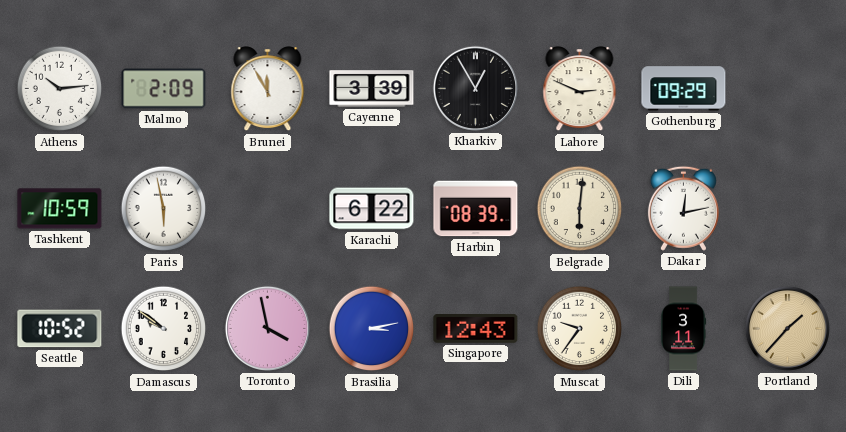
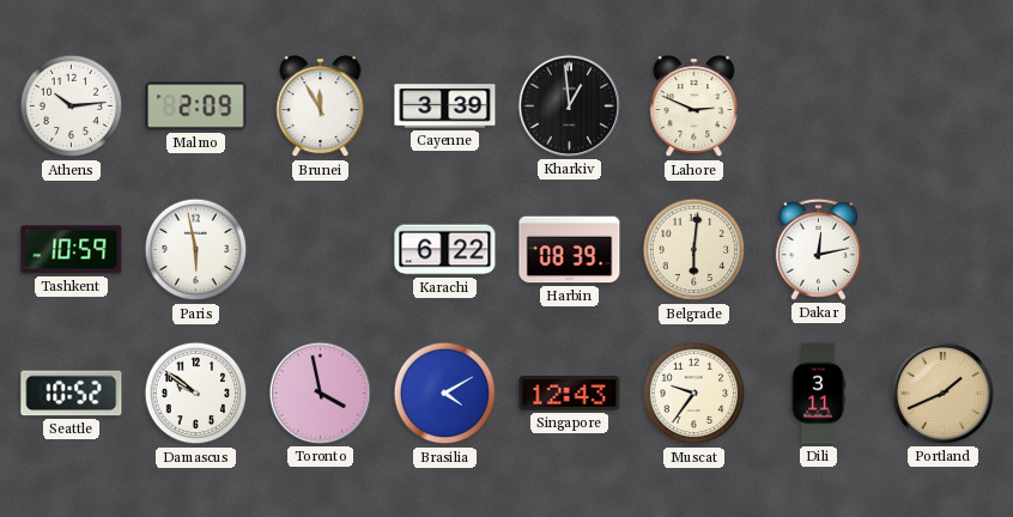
Kharkiv: 12:55 -> 12:59
Gothenburg: 09:29 -> none
Brasilia: 3:13 -> 4:10
Portland: 1:37 -> 1:41
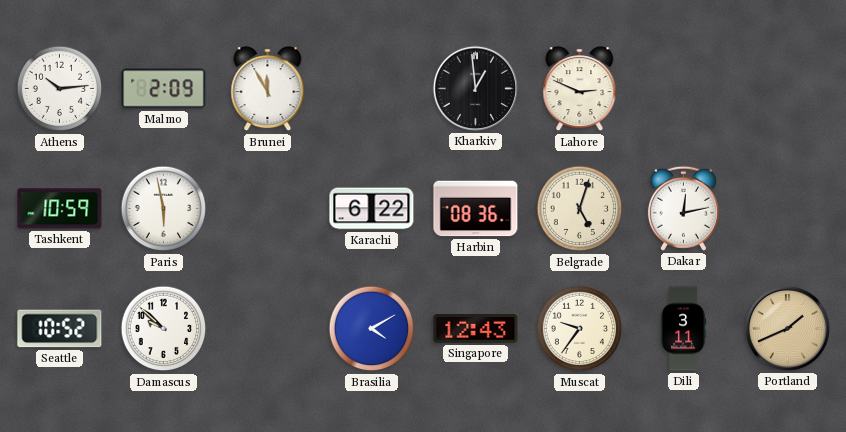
Cayenne: 3:39 -> none
Harbin: 08:39 -> 08:36
Belgrade: 6:01 -> 5:03
Damascus: 9:51 -> 9:52
Toronto: 3:58 -> none
